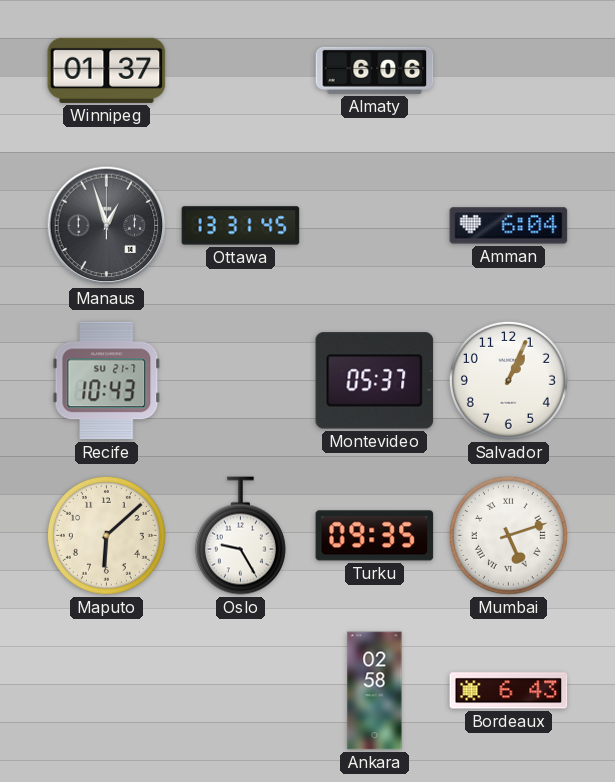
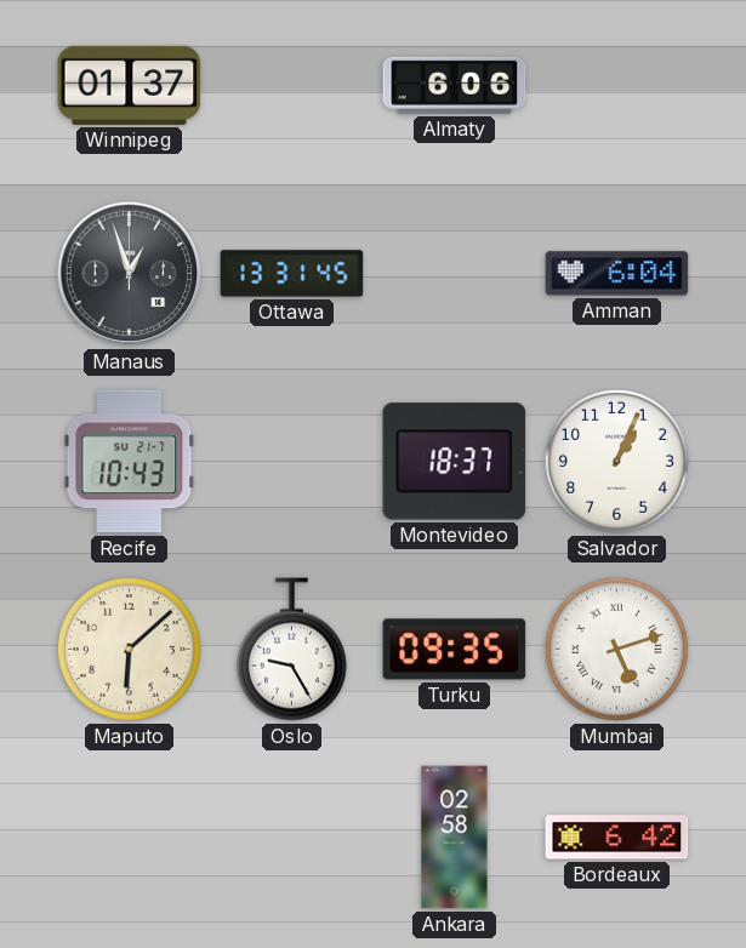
Montevideo: 05:37 -> 18:37
Bordeaux: 6:43 -> 6:42
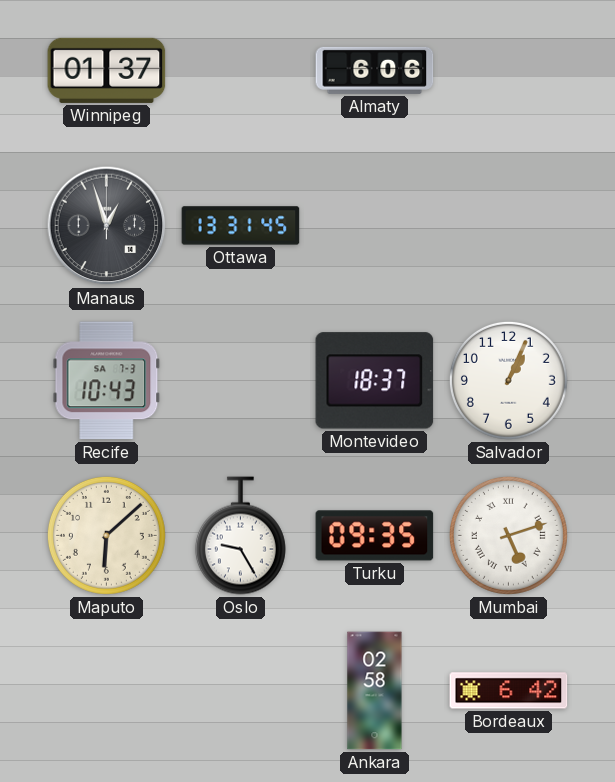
Amman: 6:04 -> none
Recife date: SU 21-7 -> SA 7-3
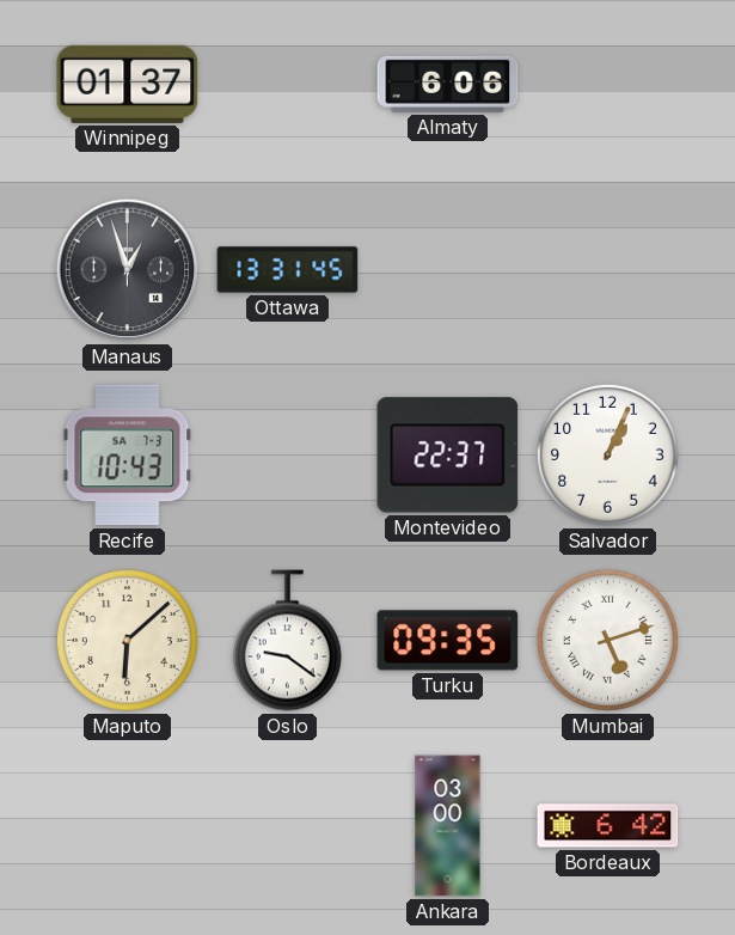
Montevideo: 18:37 -> 22:37
Oslo: 9:25 -> 9:21
Ankara: 02:58 -> 03:00
